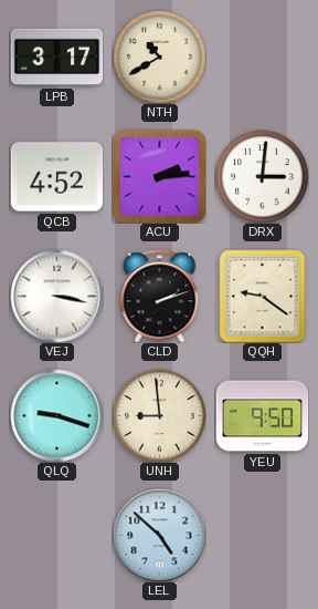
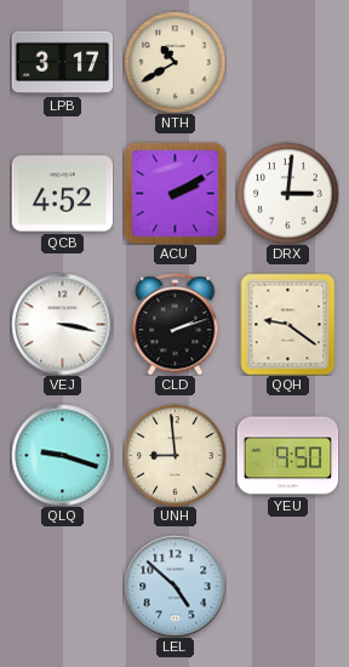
ACU: 2:14 -> 2:10
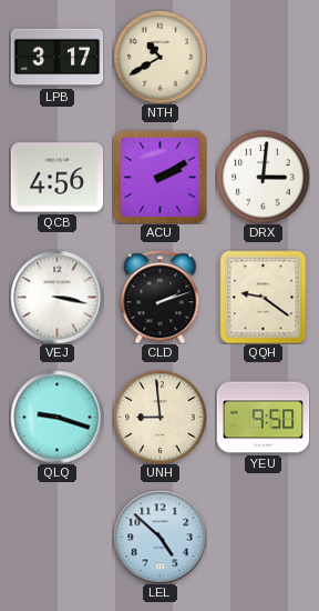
QCB: 4:52 -> 4:56
